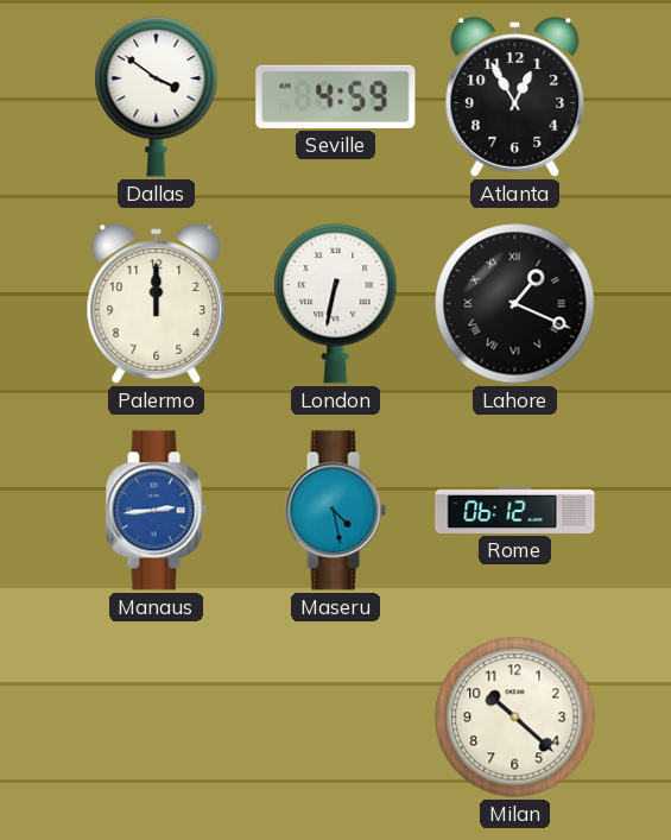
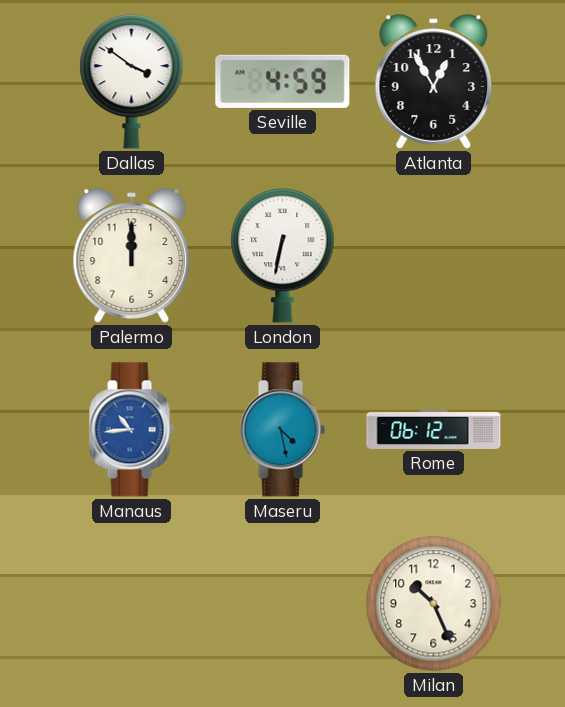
Lahore: 1:19 -> none
Manaus: 2:44 -> 10:44
Milan: 10:22 -> 10:26
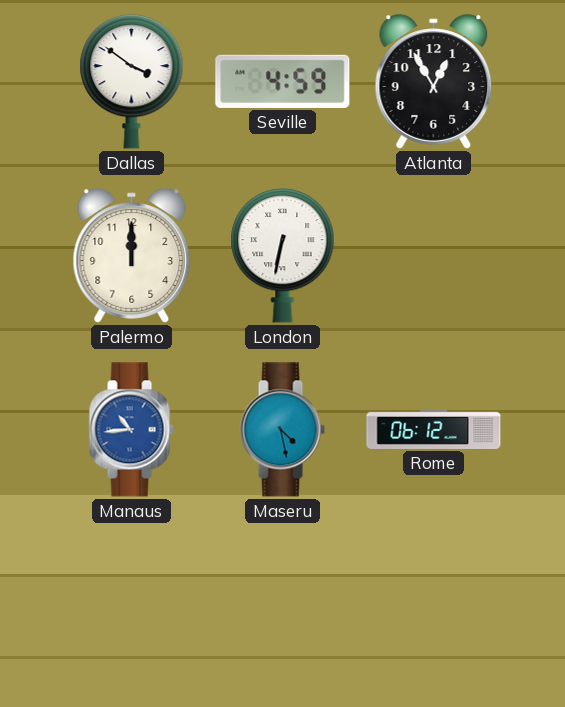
Milan: 10:26 -> none
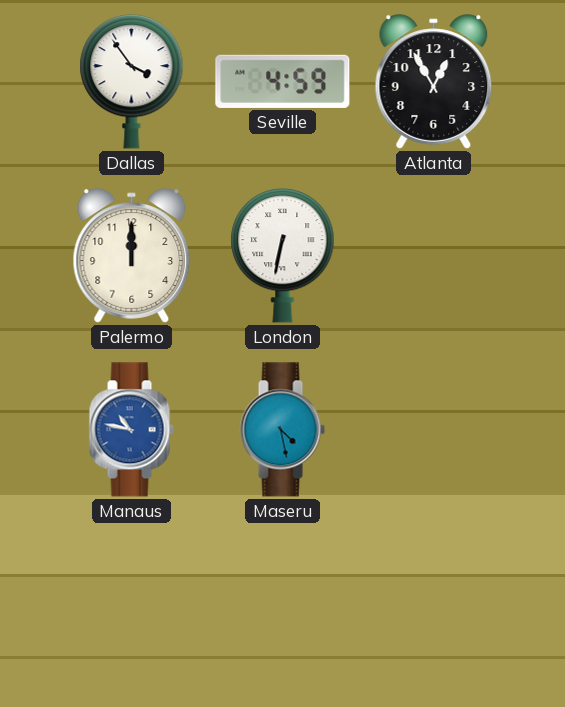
Dallas: 3:51 -> 3:54
Manaus: 10:44 -> 10:47
Rome: 06:12 -> none
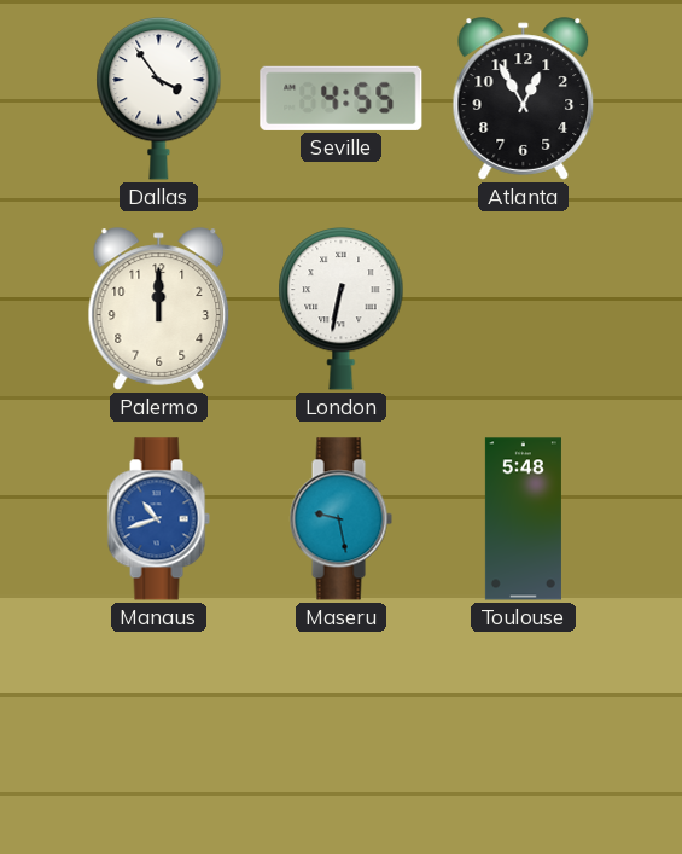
Seville: 4:59 -> 4:55
Manaus: 10:47 -> 10:42
Maseru: 4:28 -> 9:28
Toulouse: none -> 5:48
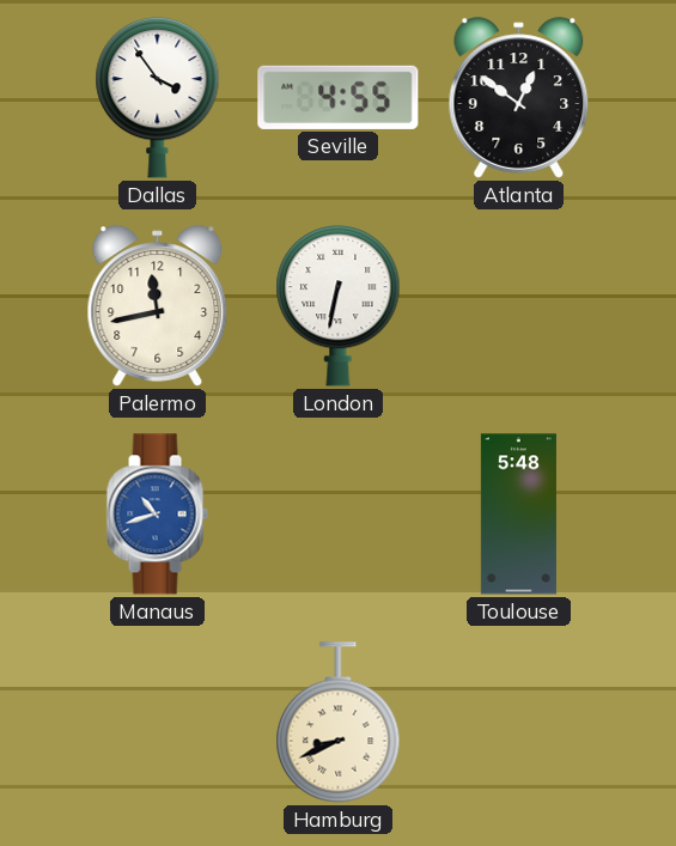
Atlanta: 12:55 -> 12:51
Palermo: 12:00 -> 11:43
Maseru: 9:28 -> none
Hamburg: none -> 8:41
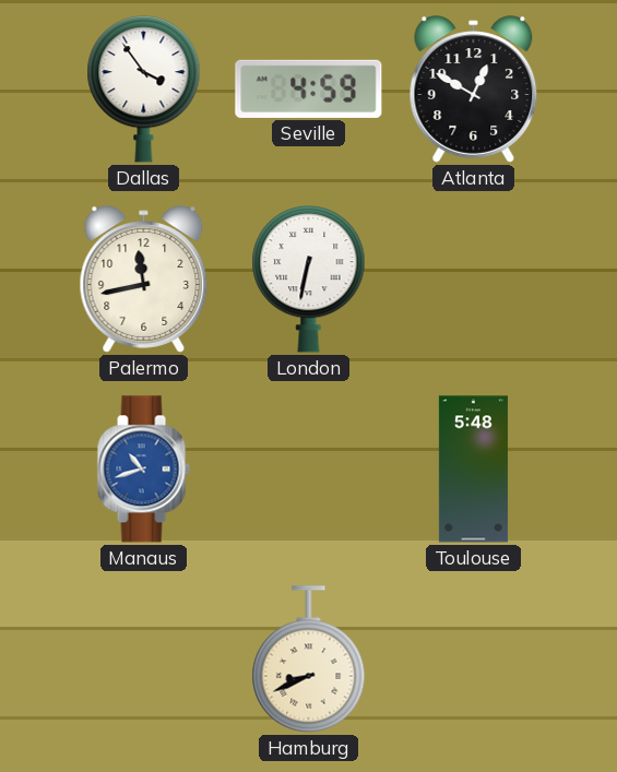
Seville: 4:55 -> 4:59
Atlanta: 12:51 -> 12:50
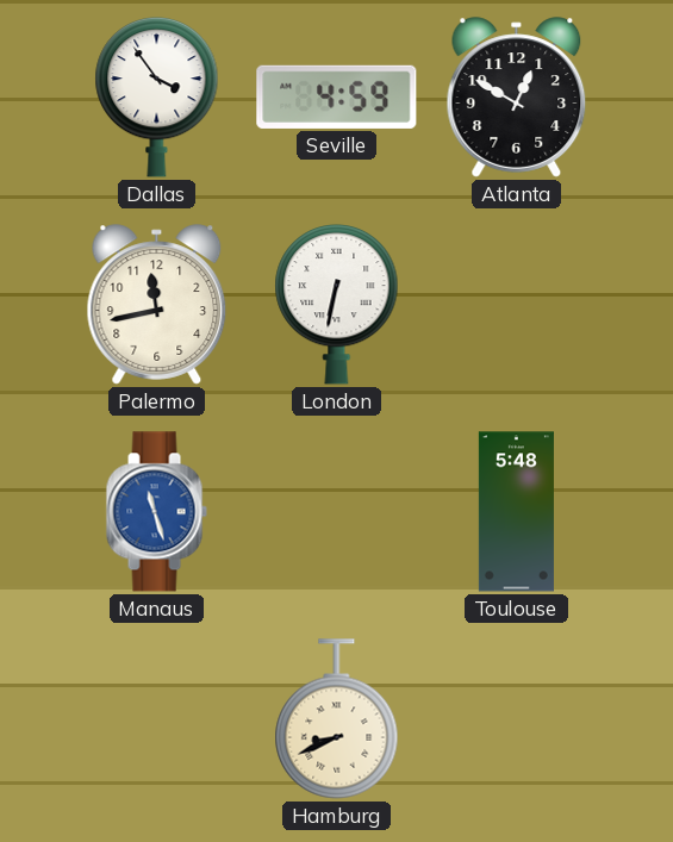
Manaus: 10:42 -> 11:27
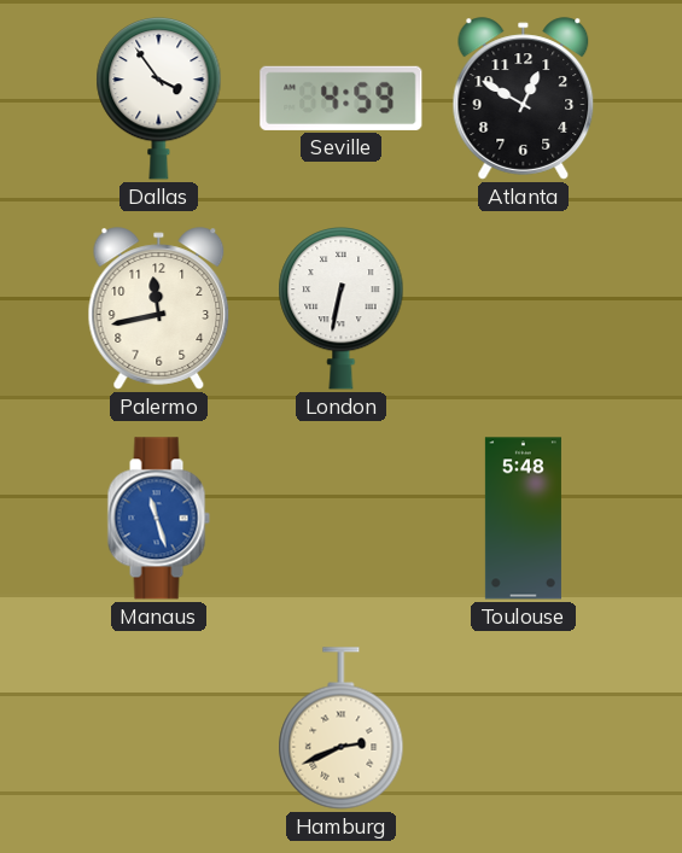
Hamburg: 8:41 -> 2:41
